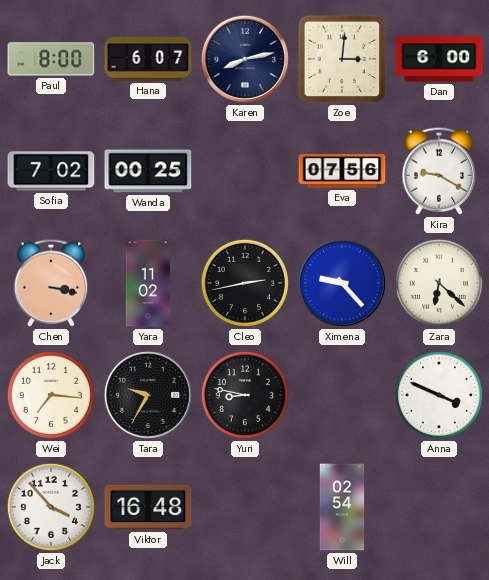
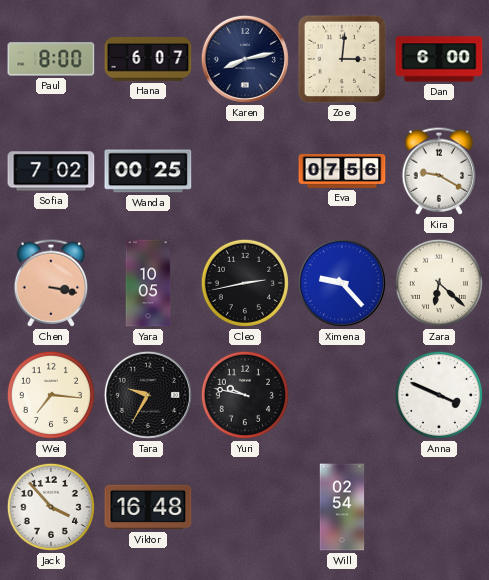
Yara: 11:02 -> 10:05
Yuri: 8:47 -> 9:47
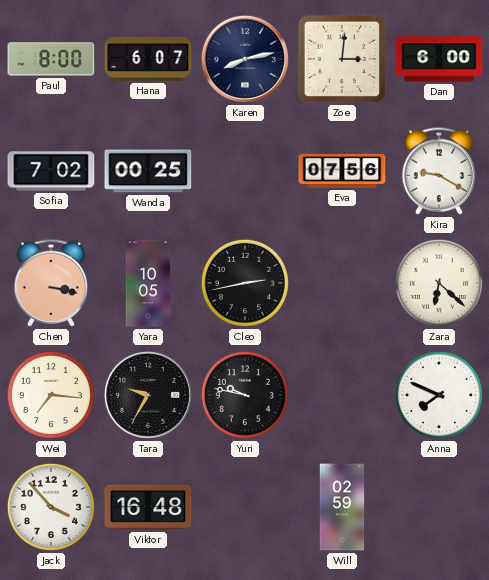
Ximena: 9:23 -> none
Anna: 3:49 -> 7:49
Will: 02:54 -> 02:59
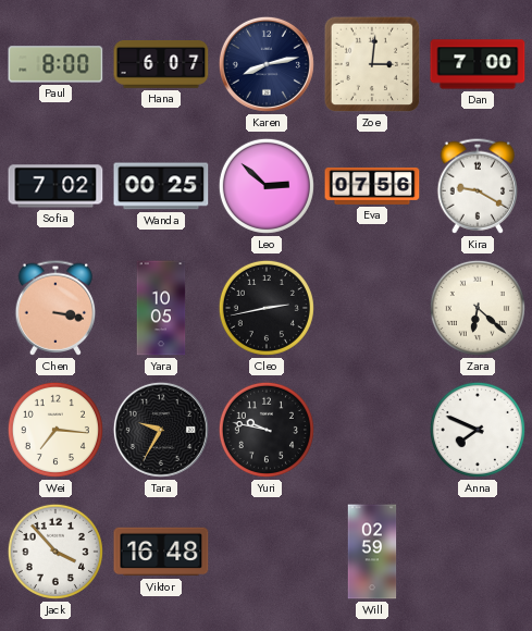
Dan: 6:00 -> 7:00
Leo: none -> 2:52
